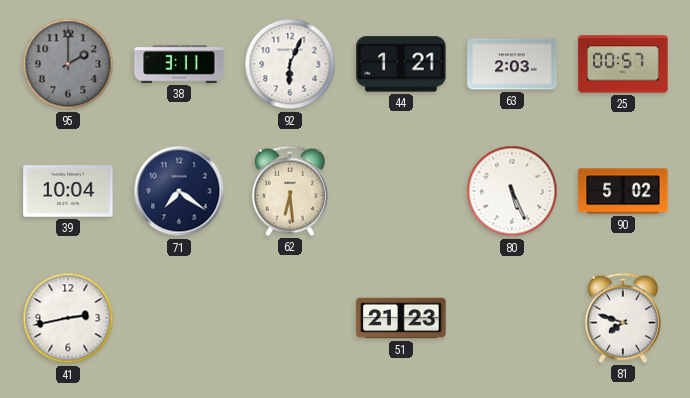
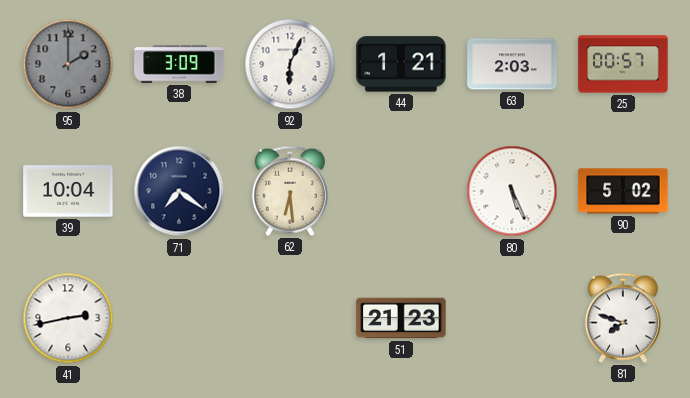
38: 3:11 -> 3:09
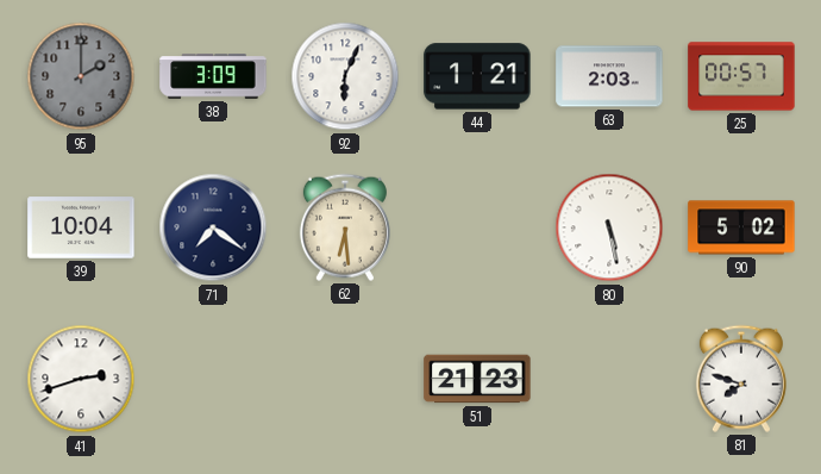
80: 5:26 -> 5:28
41: 2:43 -> 2:42
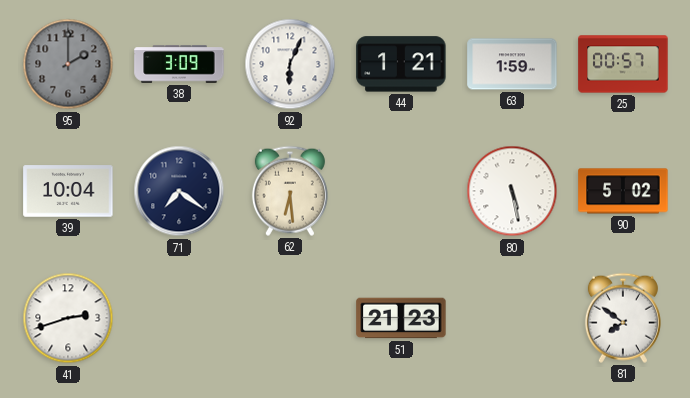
63: 2:03 -> 1:59
81: 7:48 -> 7:51
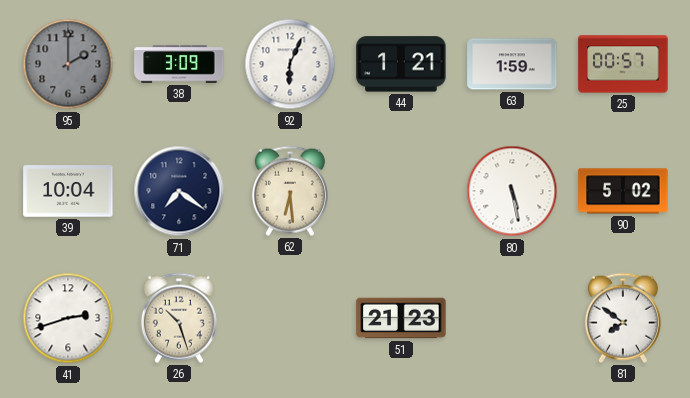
26: none -> 10:27
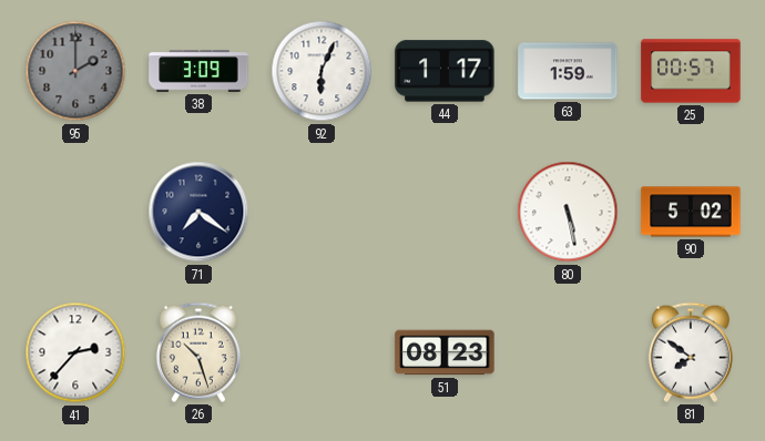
44: 1:21 -> 1:17
39: 10:04 -> none
62: 6:29 -> none
41: 2:42 -> 2:37
51: 21:23 -> 08:23
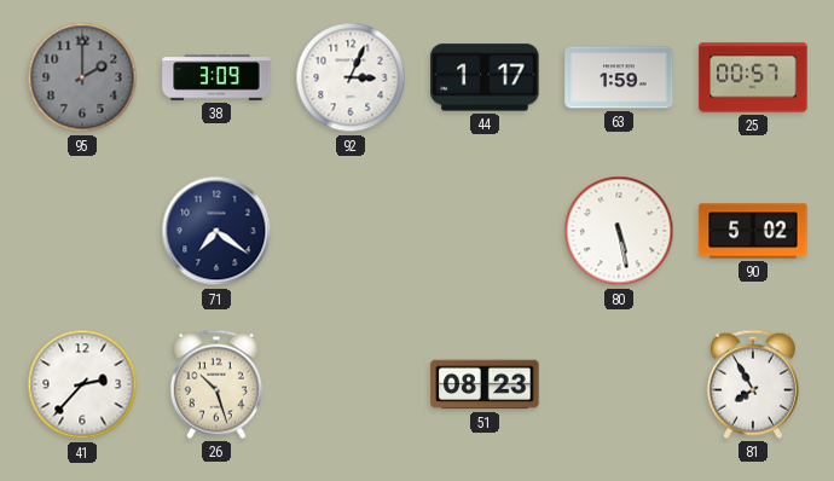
92: 6:04 -> 3:04
81: 7:51 -> 7:55
